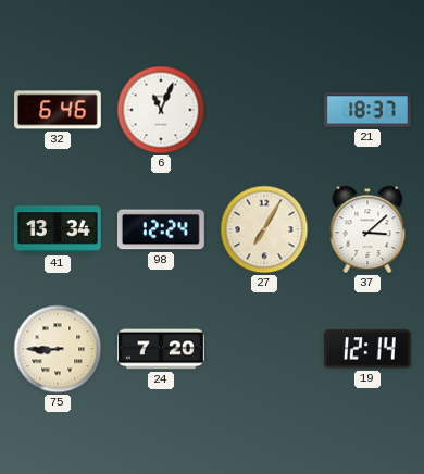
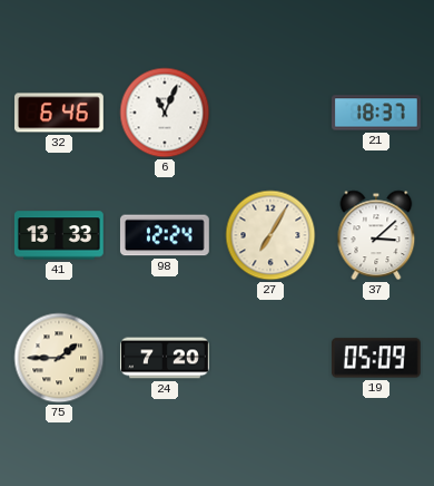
41: 13:34 -> 13:33
75: 8:45 -> 1:45
19: 12:14 -> 05:09
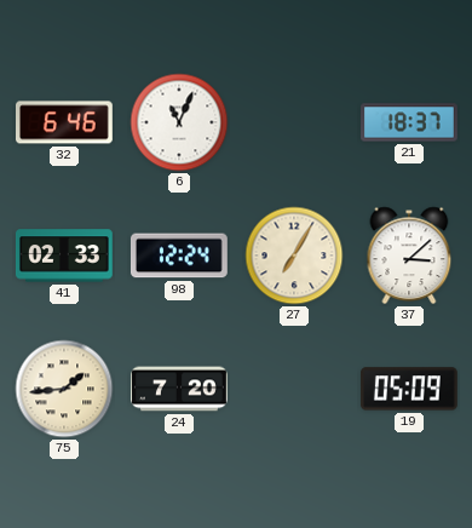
41: 13:33 -> 02:33
75: 1:45 -> 1:44
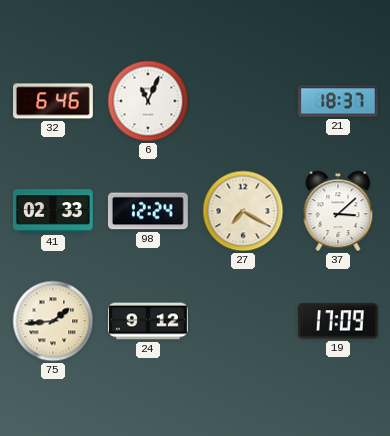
27: 7:05 -> 7:20
24: 7:20 -> 9:12
19: 05:09 -> 17:09
